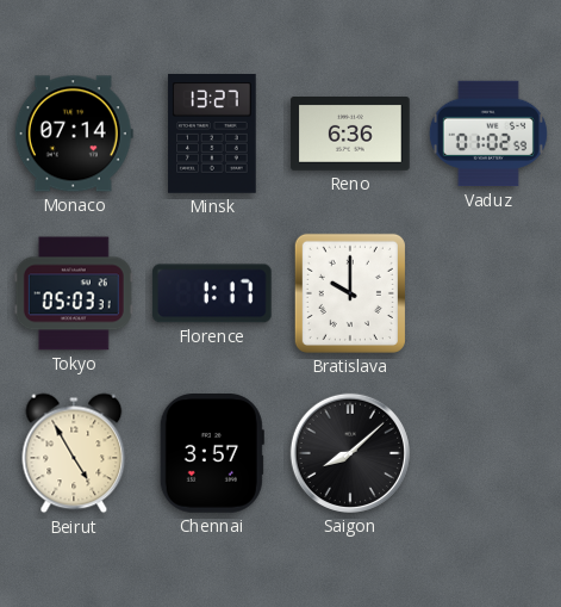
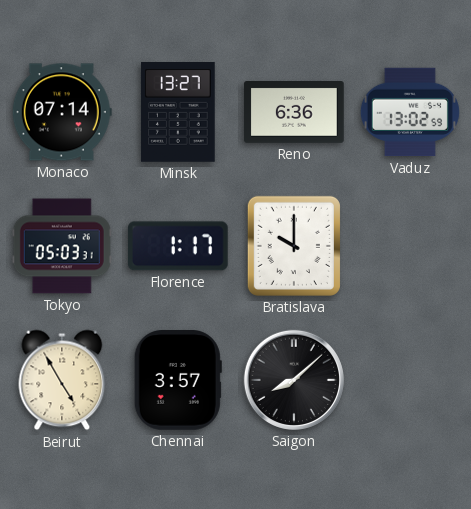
Vaduz: 01:02 -> 13:02
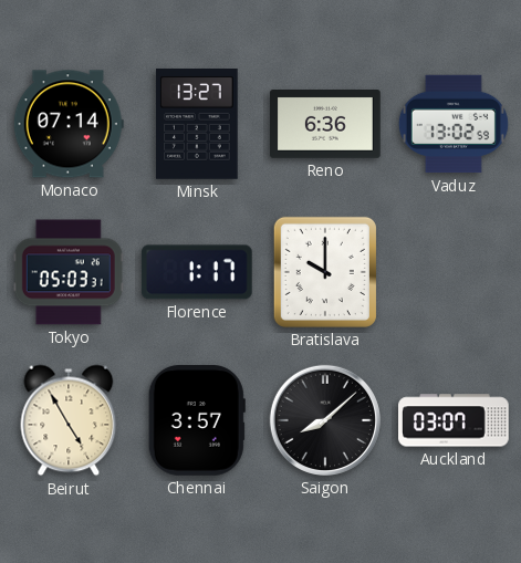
Auckland: none -> 03:07
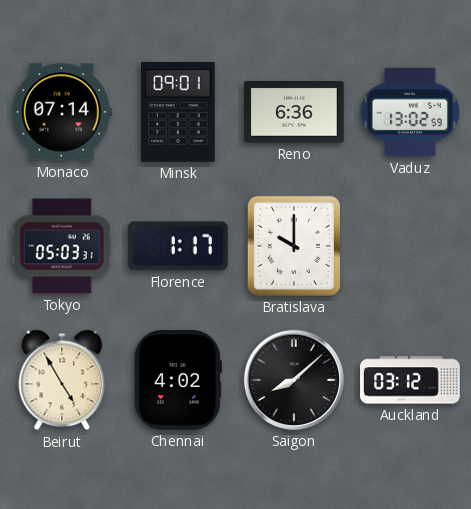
Minsk: 13:27 -> 09:01
Chennai: 3:57 -> 4:02
Auckland: 03:07 -> 03:12
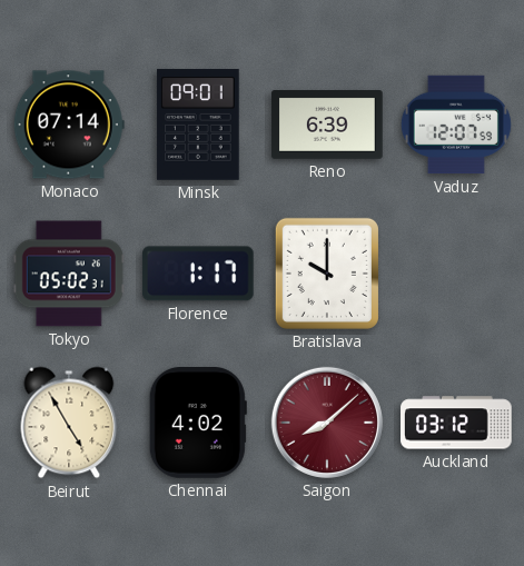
Reno: 6:36 -> 6:39
Vaduz: 13:02 -> 12:07
Tokyo: 05:03 -> 05:02
Saigon dial: black -> burgundy
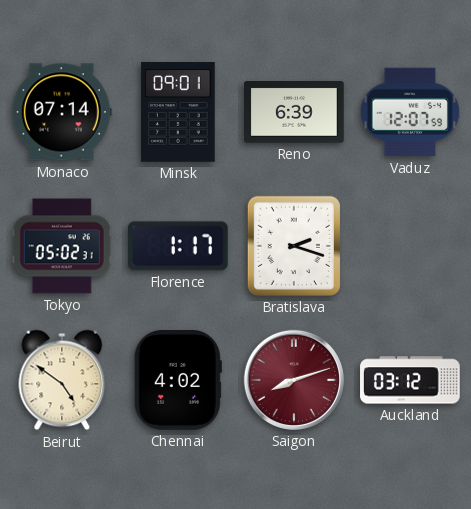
Bratislava: 10:00 -> 2:18
Beirut: 4:55 -> 4:51
Saigon: 8:08 -> 8:12
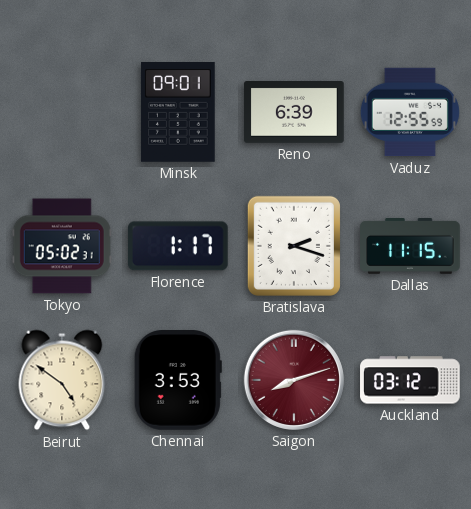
Monaco: 07:14 -> none
Vaduz: 12:07 -> 12:55
Dallas: none -> 11:15
Chennai: 4:02 -> 3:53
